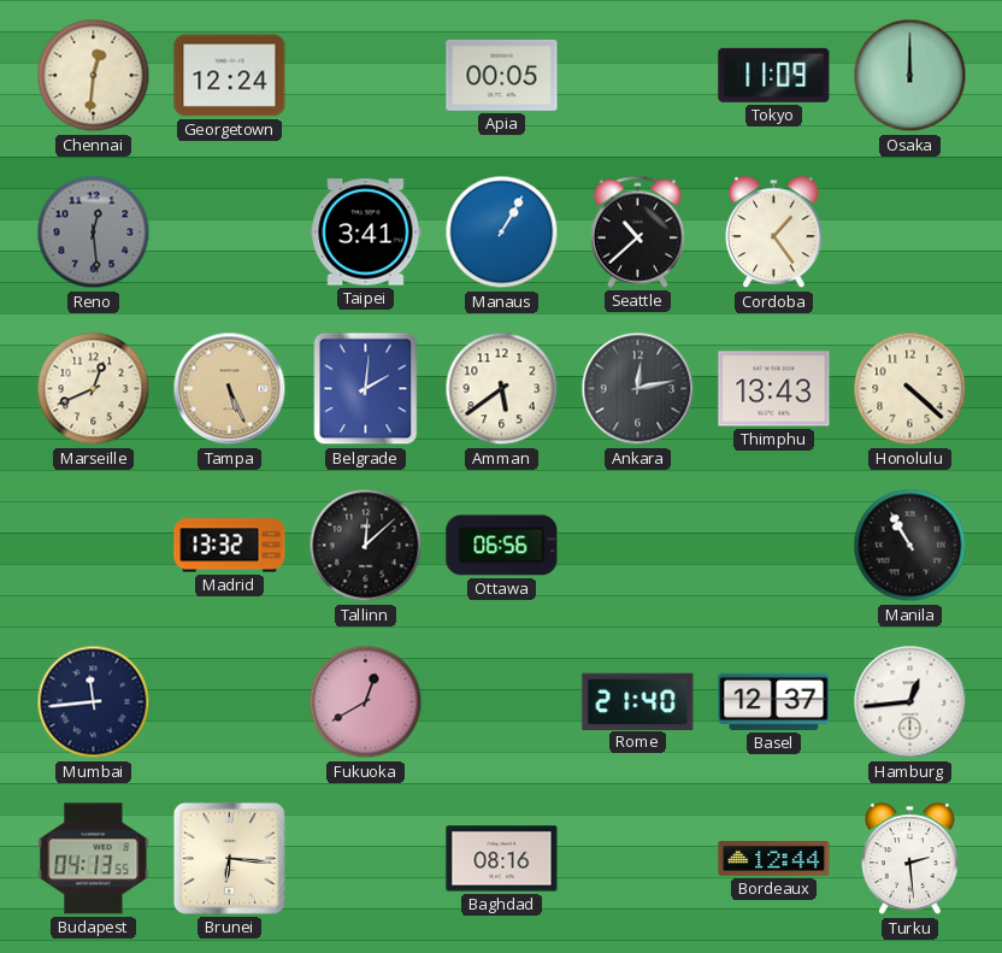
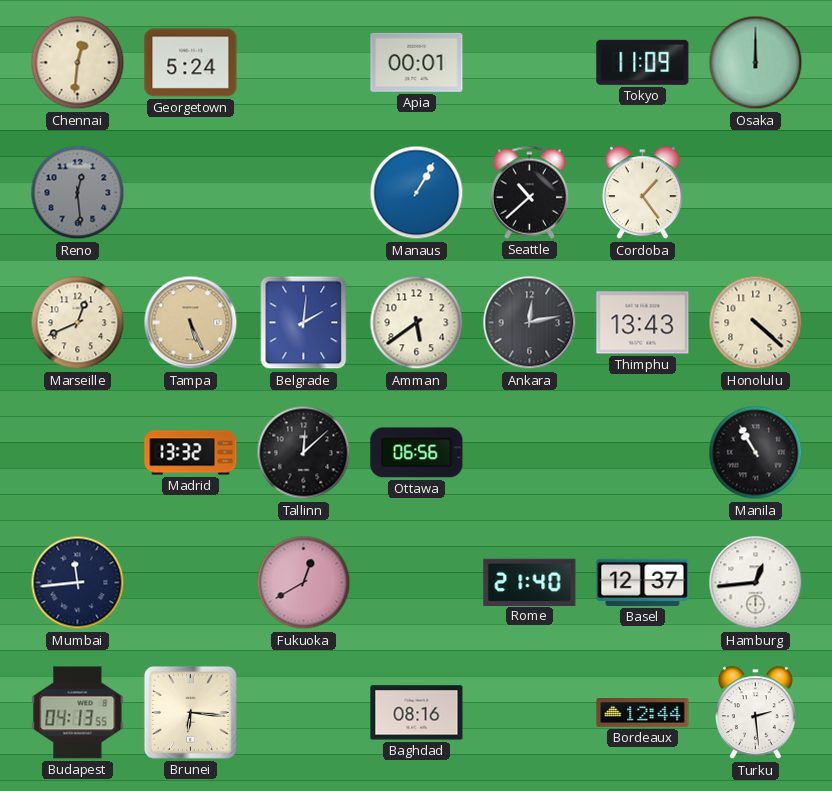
Georgetown: 12:24 -> 5:24
Apia: 00:05 -> 00:01
Taipei: 3:41 -> none
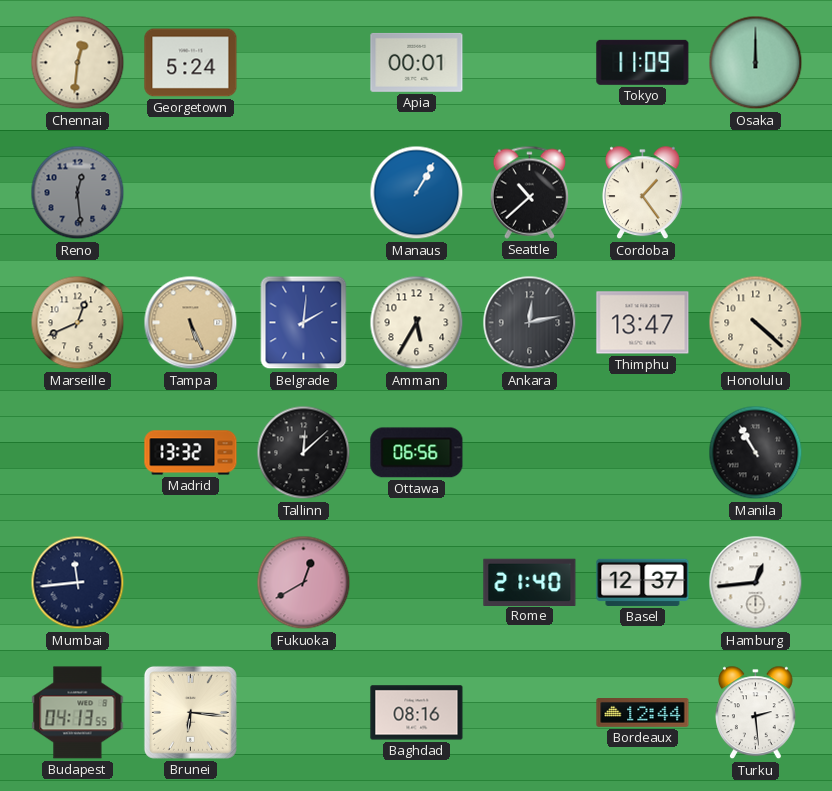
Amman: 5:39 -> 5:35
Thimphu: 13:43 -> 13:47
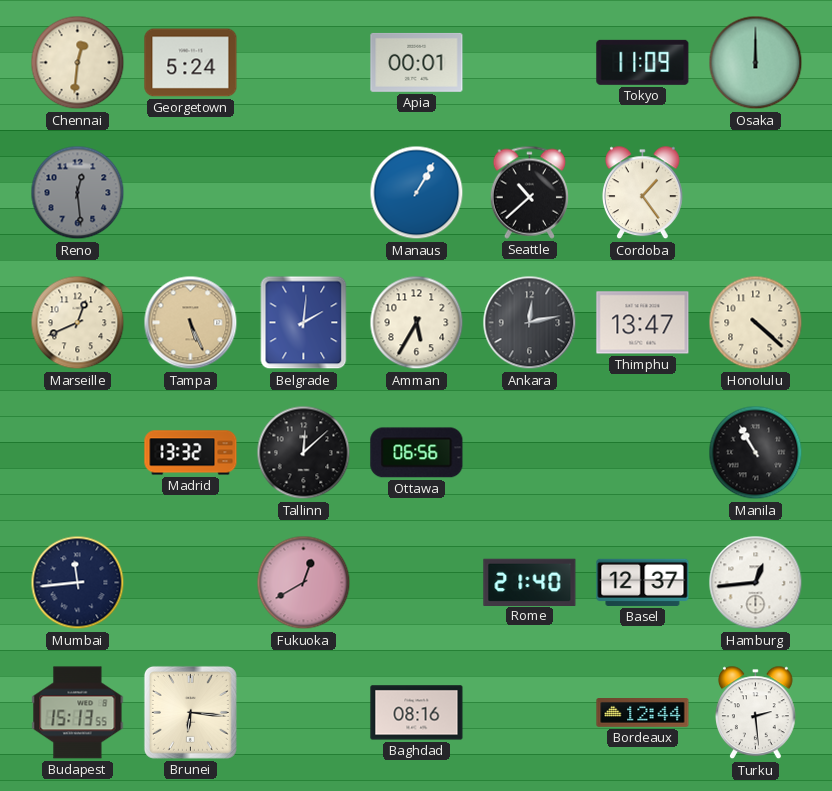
Budapest: 04:13 -> 15:13
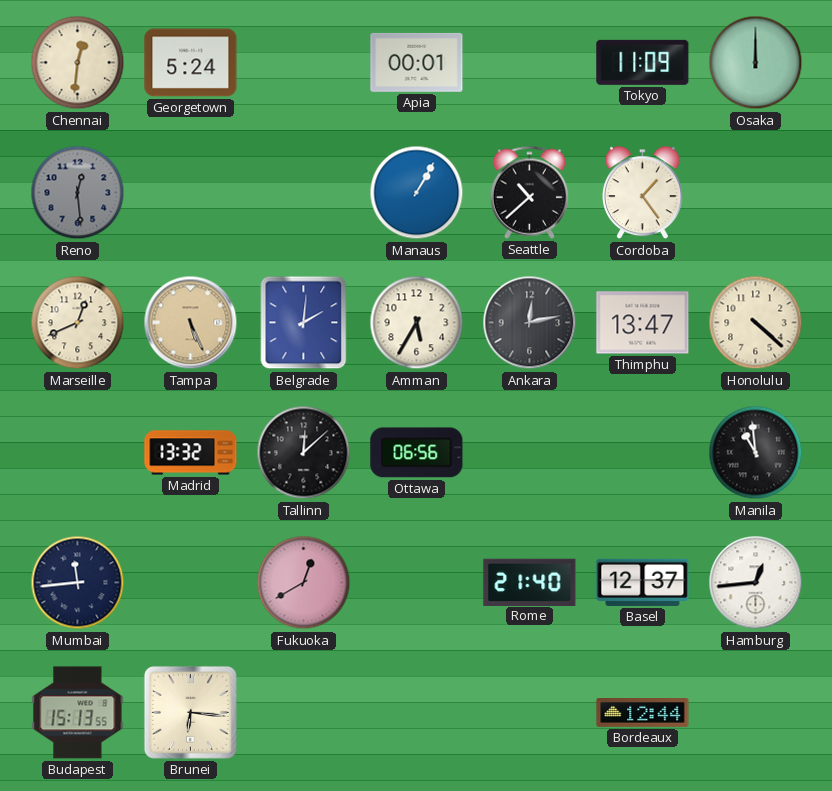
Manila: 10:55 -> 10:59
Baghdad: 08:16 -> none
Turku: 2:29 -> none
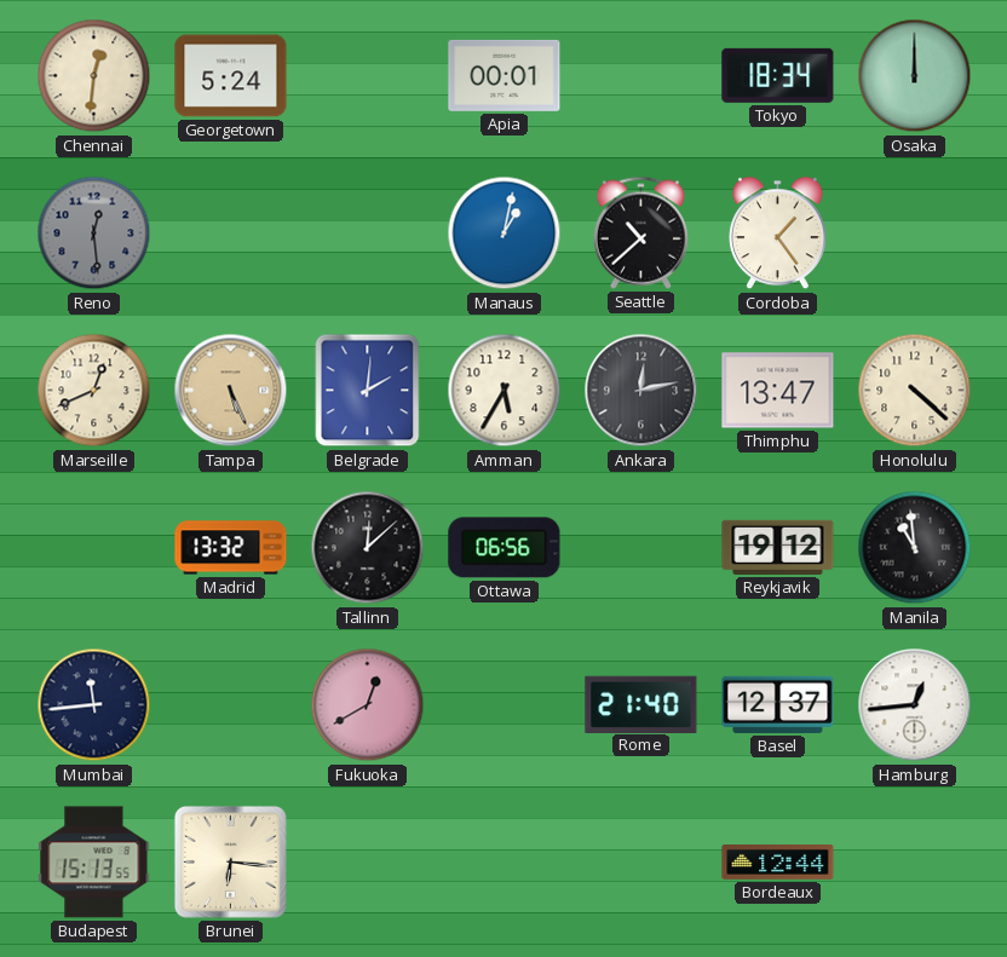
Tokyo: 11:09 -> 18:34
Manaus: 1:05 -> 1:02
Reykjavik: none -> 19:12
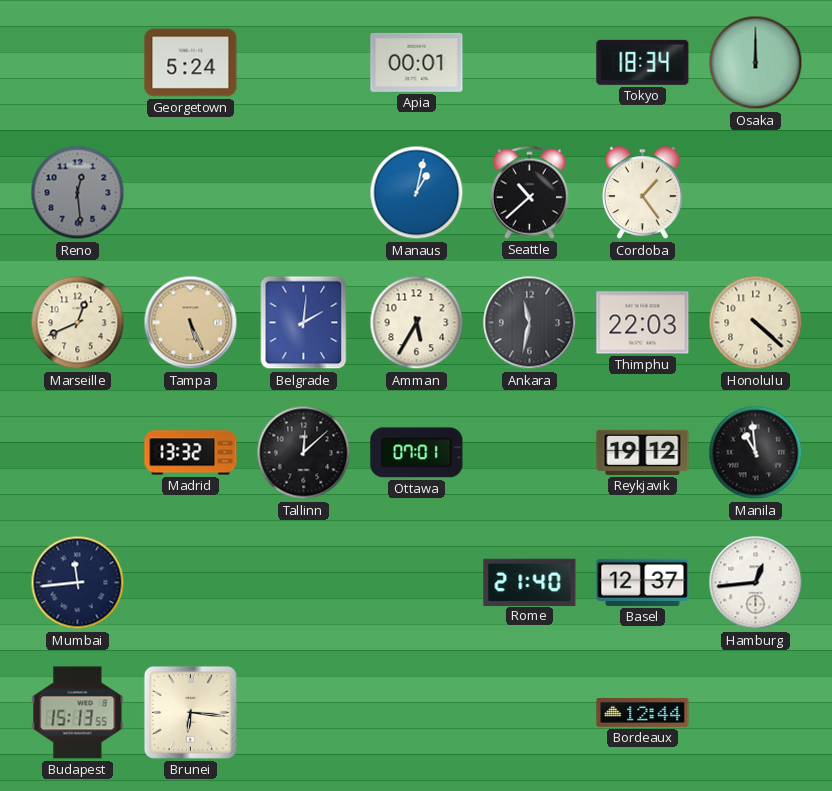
Chennai: 12:31 -> none
Ankara: 12:13 -> 11:32
Thimphu: 13:47 -> 22:03
Ottawa: 06:56 -> 07:01
Fukuoka: 12:40 -> none
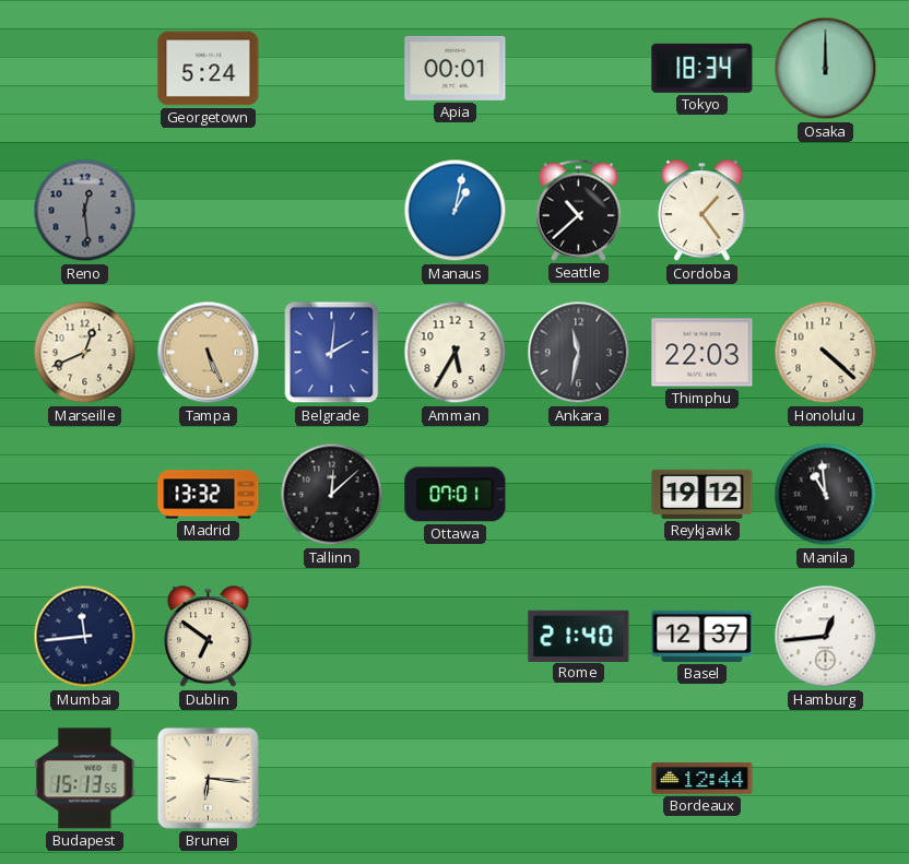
Dublin: none -> 6:51
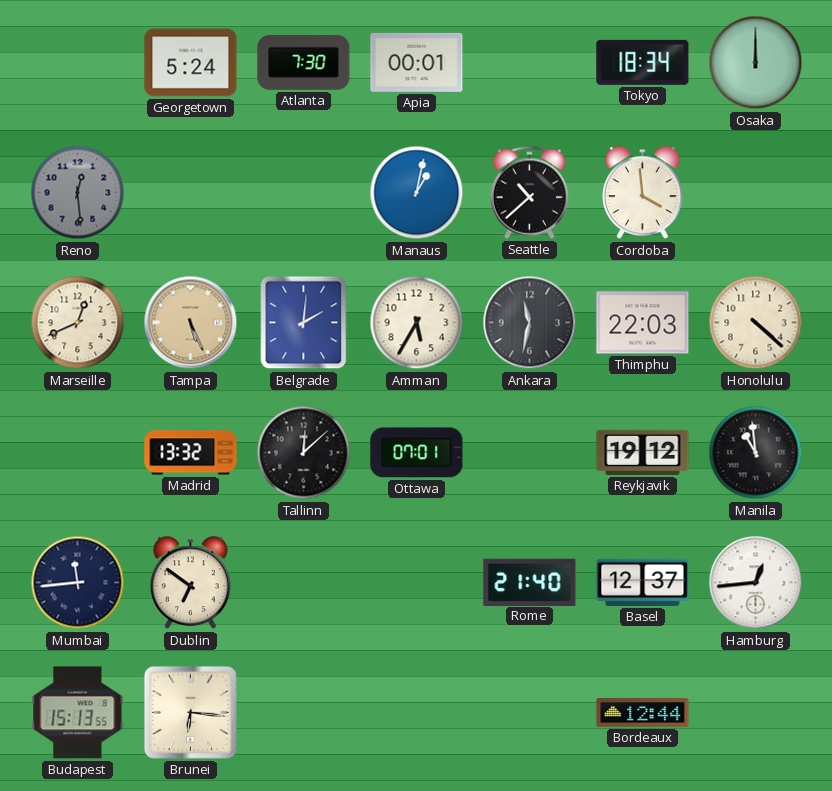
Atlanta: none -> 7:30
Cordoba: 1:24 -> 3:59
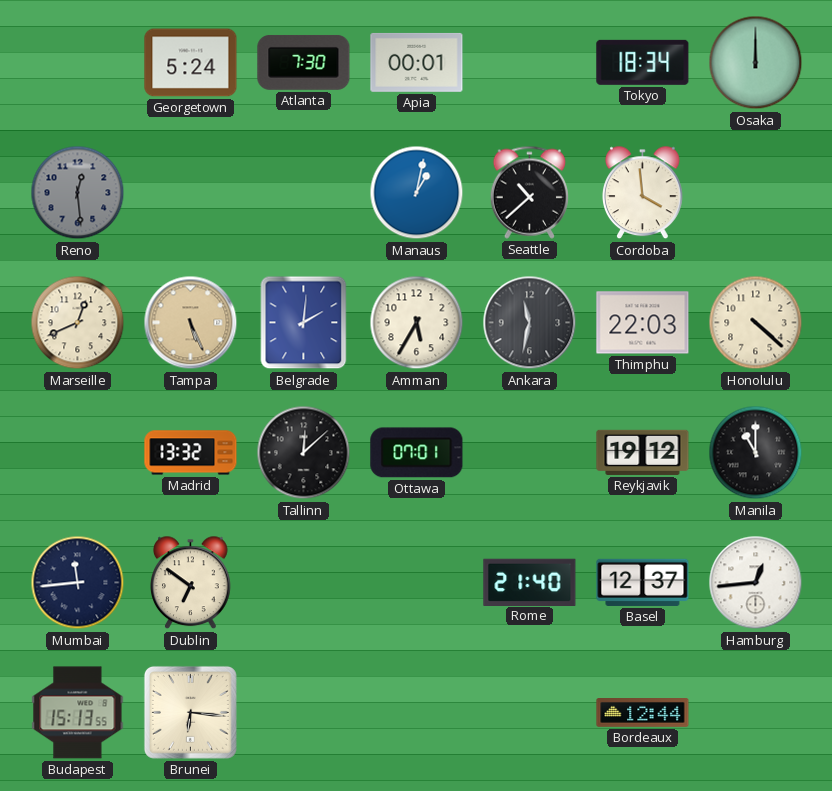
Manila: 10:59 -> 11:00
